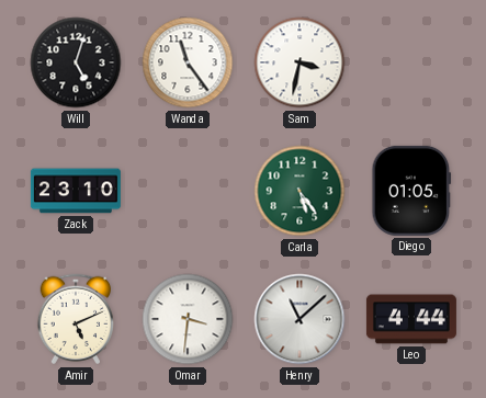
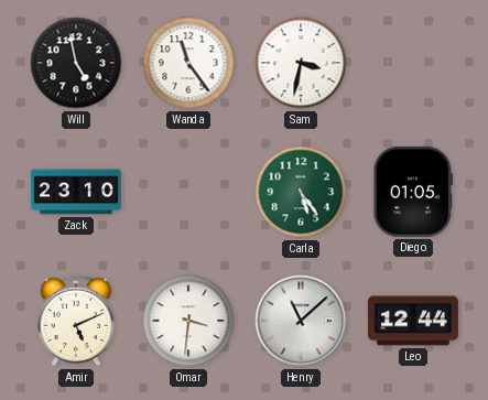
Will: 5:03 -> 4:58
Leo: 4:44 -> 12:44
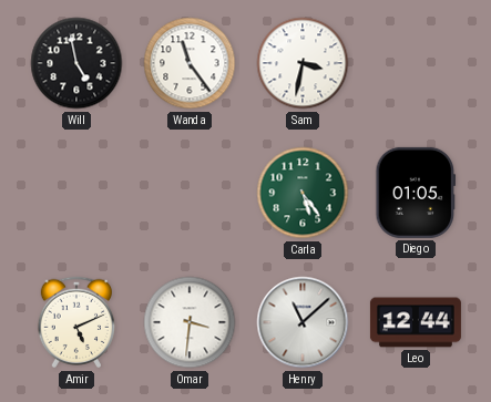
Zack: 23:10 -> none
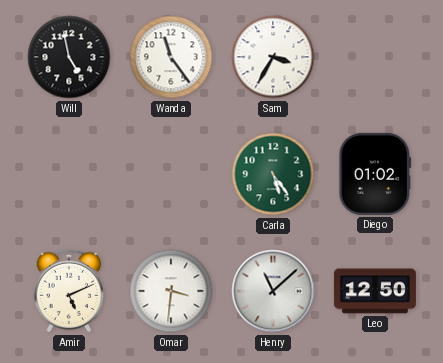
Sam: 3:32 -> 3:35
Diego: 01:05 -> 01:02
Leo: 12:44 -> 12:50
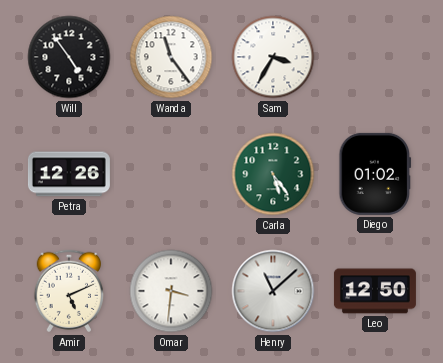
Will: 4:58 -> 4:54
Petra: none -> 12:26
